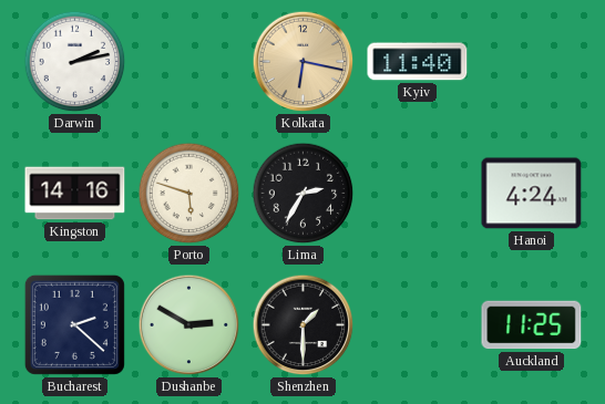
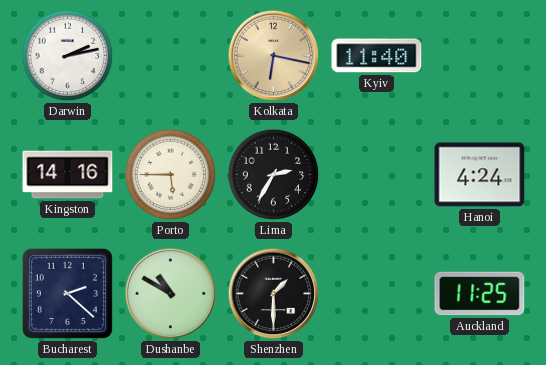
Porto: 5:48 -> 5:45
Dushanbe: 2:50 -> 10:50
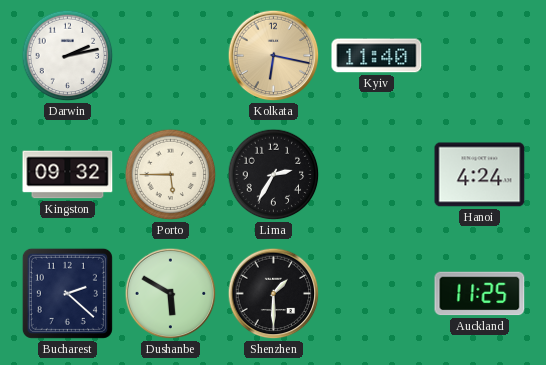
Kingston: 14:16 -> 09:32
Dushanbe: 10:50 -> 5:50
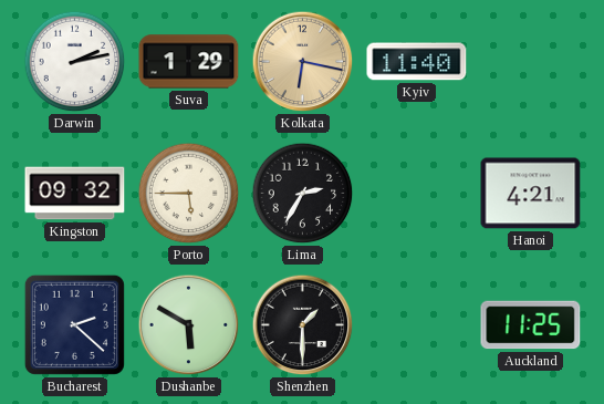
Suva: none -> 1:29
Hanoi: 4:24 -> 4:21
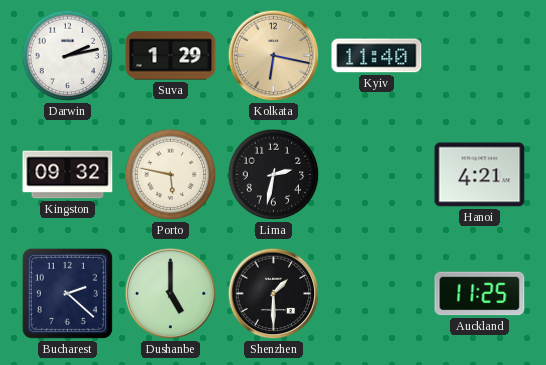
Porto: 5:45 -> 5:47
Lima: 2:35 -> 2:32
Dushanbe: 5:50 -> 5:00
